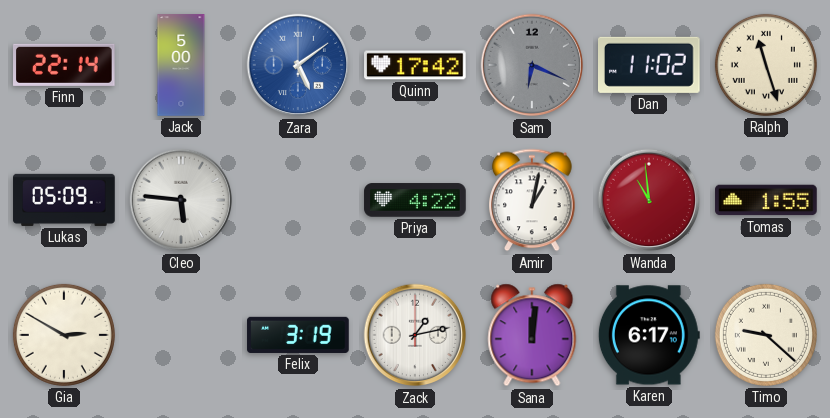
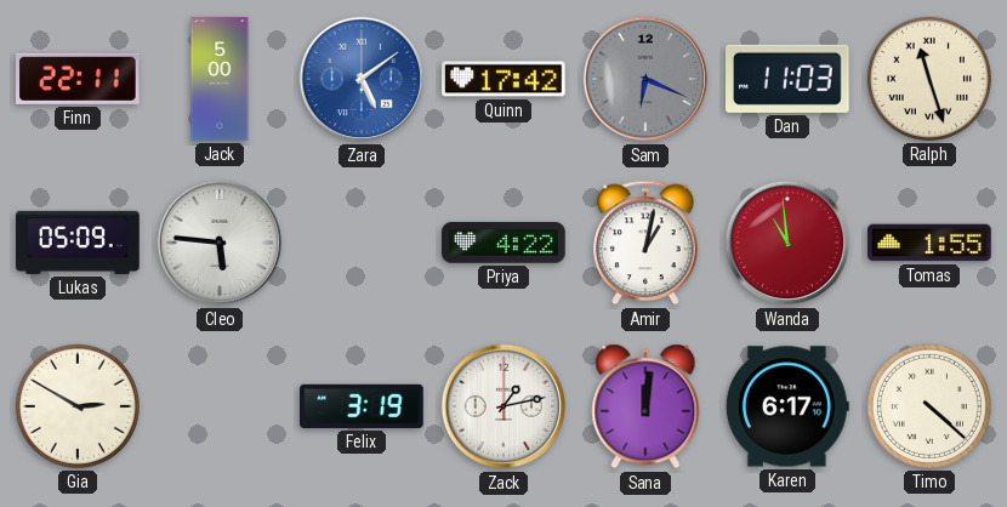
Finn: 22:14 -> 22:11
Dan: 11:02 -> 11:03
Timo: 9:22 -> 4:22
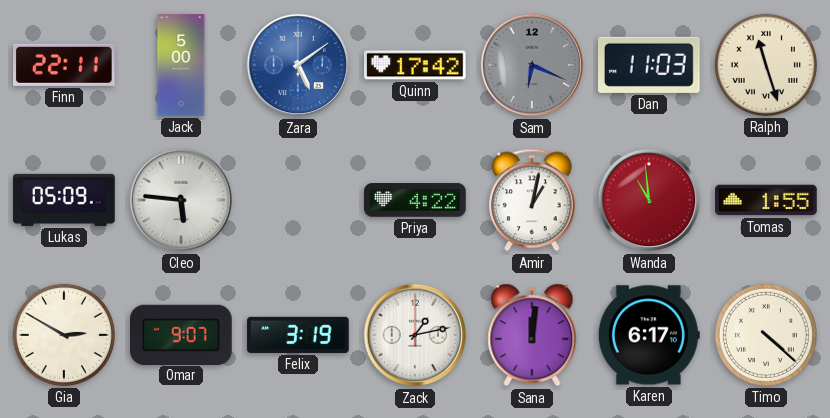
Omar: none -> 9:07
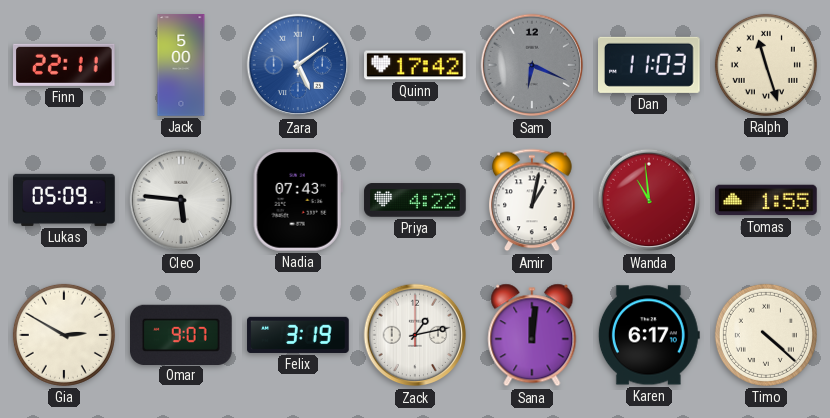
Nadia: none -> 07:43
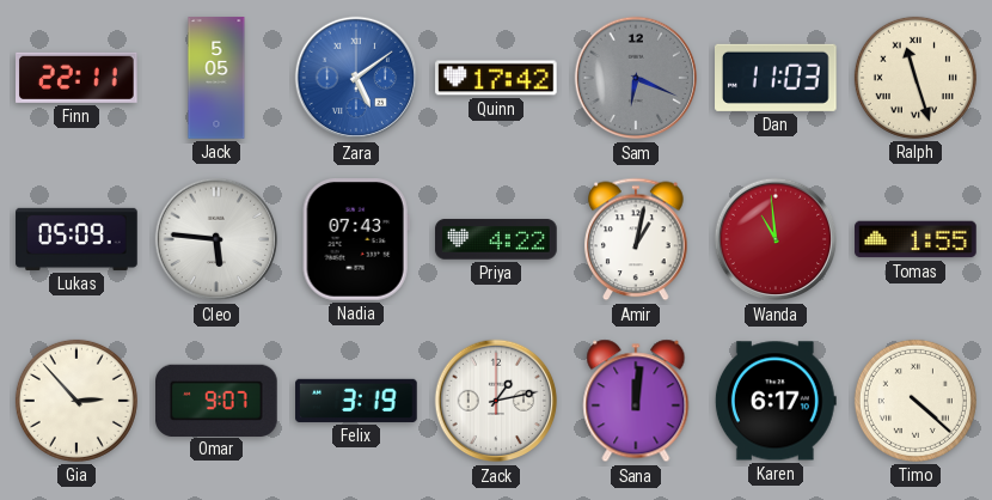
Jack: 5:00 -> 5:05
Gia: 2:50 -> 2:53
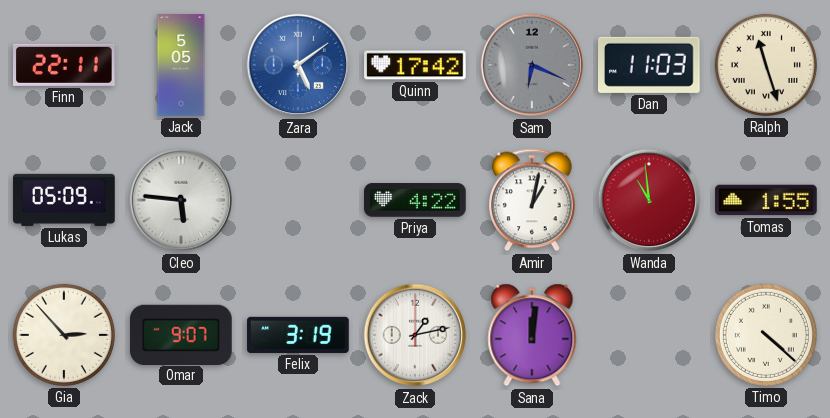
Nadia: 07:43 -> none
Karen: 6:17 -> none
